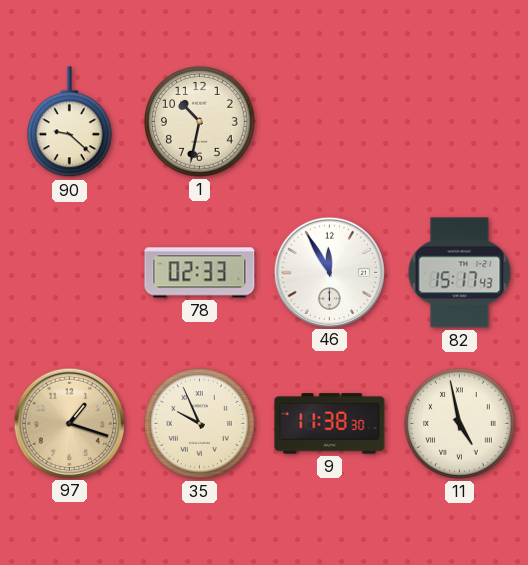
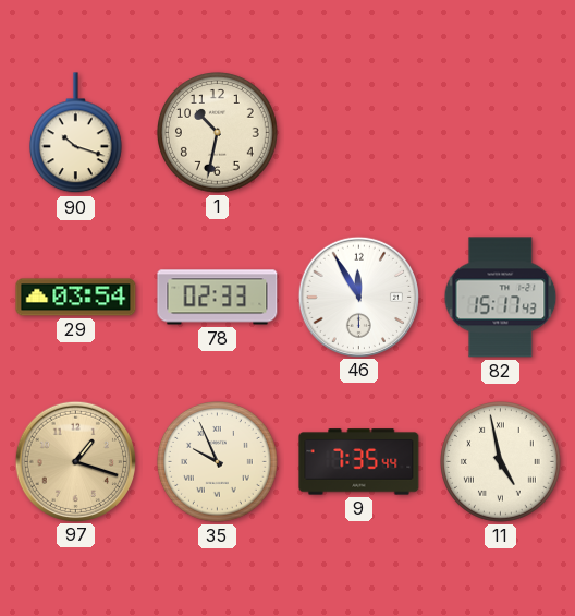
90: 9:22 -> 10:18
29: none -> 03:54
9: 11:38 -> 7:35
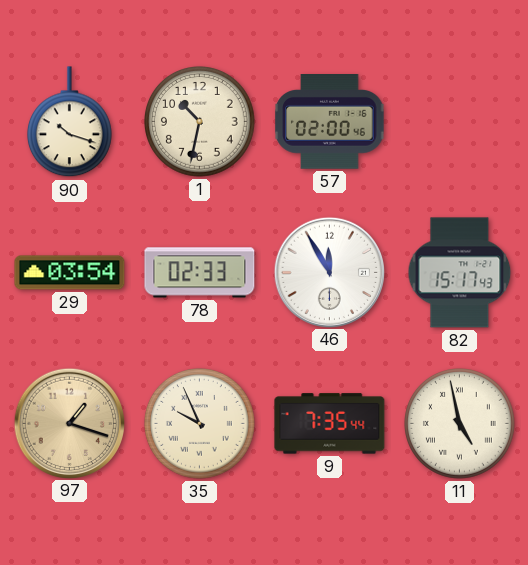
57: none -> 02:00
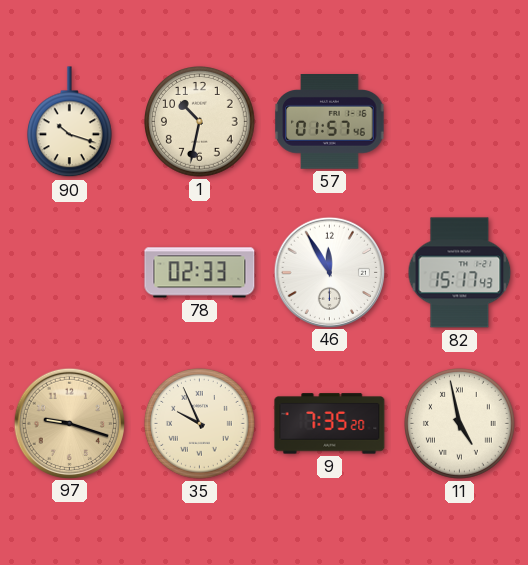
57: 02:00 -> 01:57
29: 03:54 -> none
97: 1:18 -> 9:18
9: 7:35:44 -> 7:35:20
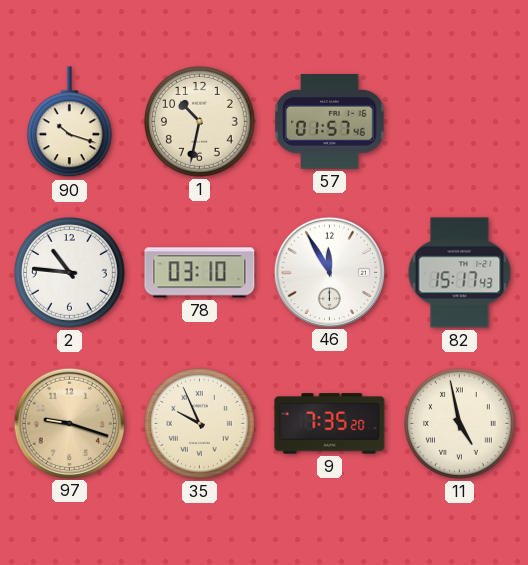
2: none -> 10:46
78: 02:33 -> 03:10
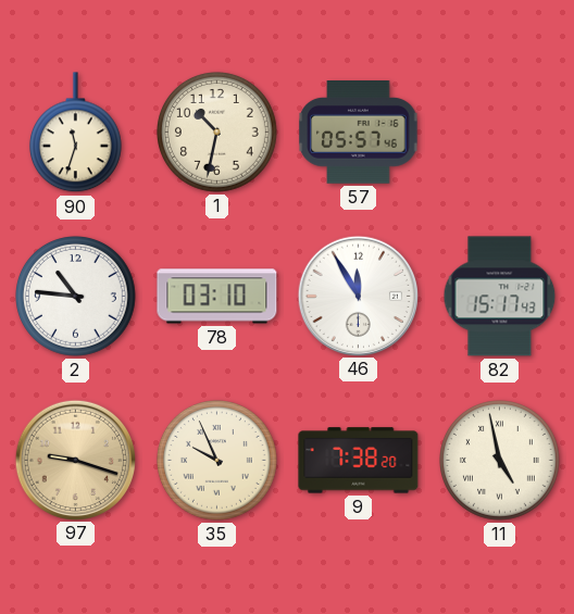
90: 10:18 -> 11:33
57: 01:57 -> 05:57
9: 7:35 -> 7:38
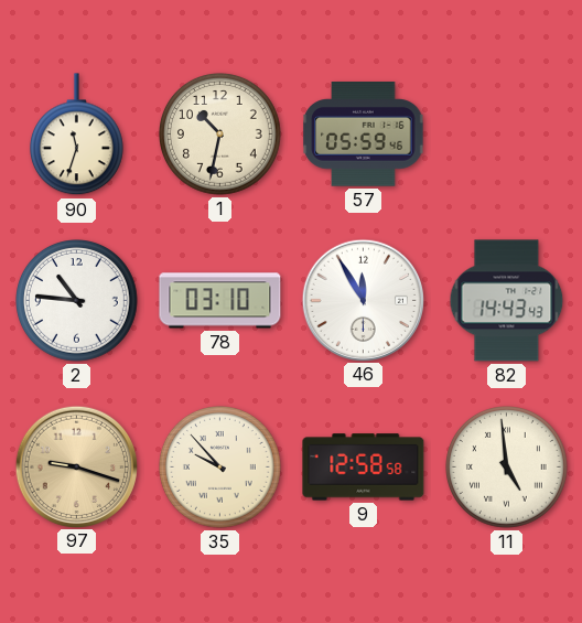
57: 05:57 -> 05:59
82: 15:17 -> 14:43
35: 9:56 -> 9:53
9: 7:38 -> 12:58
11: 4:58 -> 4:59
